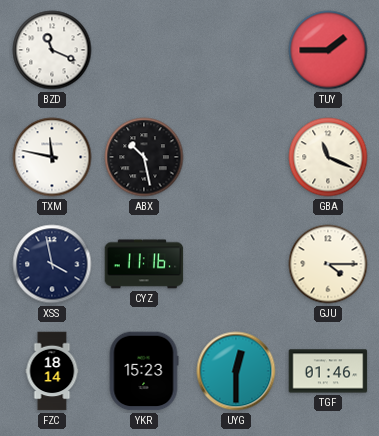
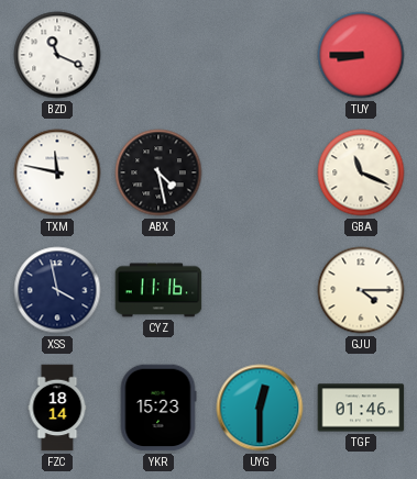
TUY: 1:45 -> 8:45
ABX: 10:28 -> 4:28
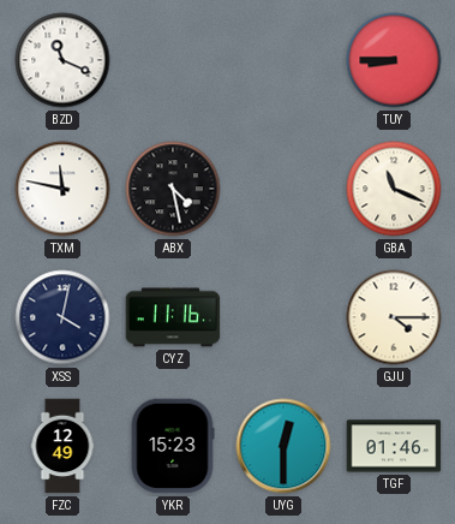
XSS: 3:58 -> 4:02
FZC: 18:14 -> 12:49
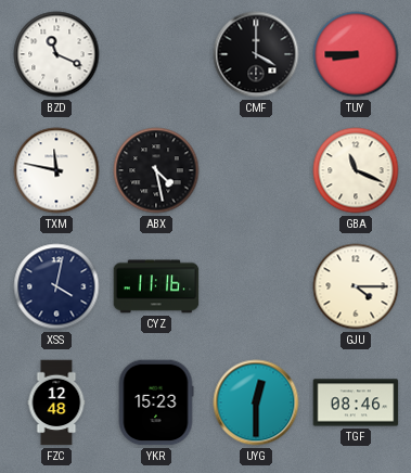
CMF: none -> 4:00
FZC: 12:49 -> 12:48
TGF: 01:46 -> 08:46
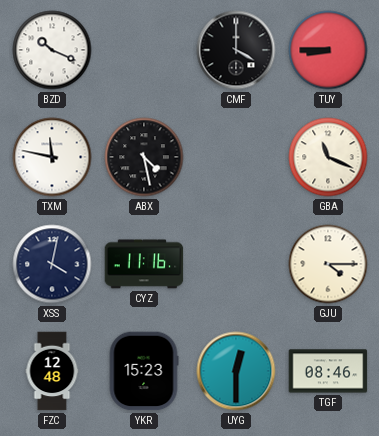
BZD: 11:19 -> 10:19
